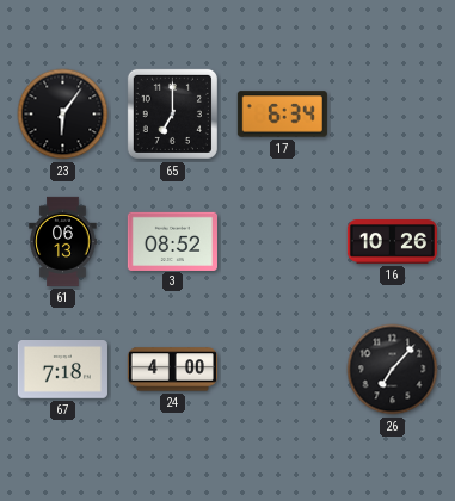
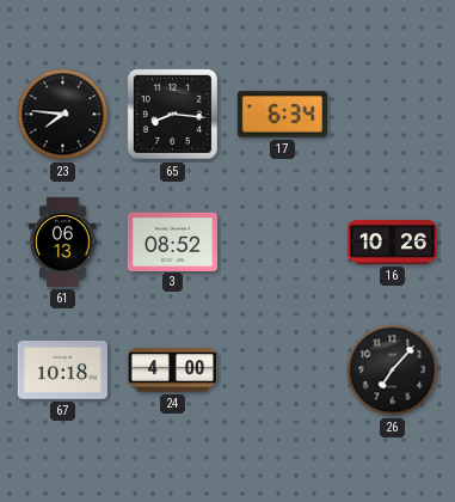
23: 6:06 -> 7:46
65: 7:00 -> 8:16
67: 7:18 -> 10:18
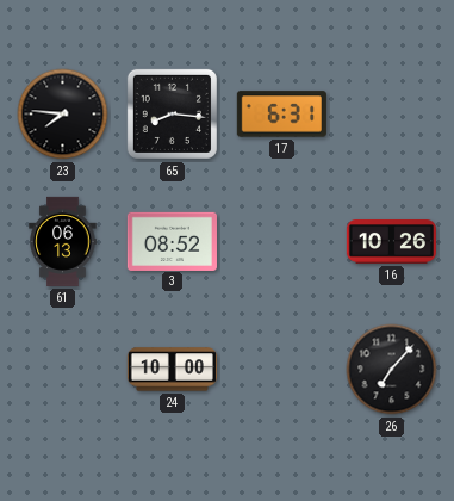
17: 6:34 -> 6:31
67: 10:18 -> none
24: 4:00 -> 10:00
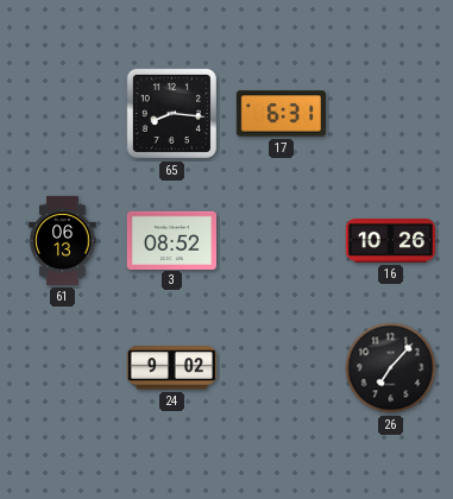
23: 7:46 -> none
24: 10:00 -> 9:02
